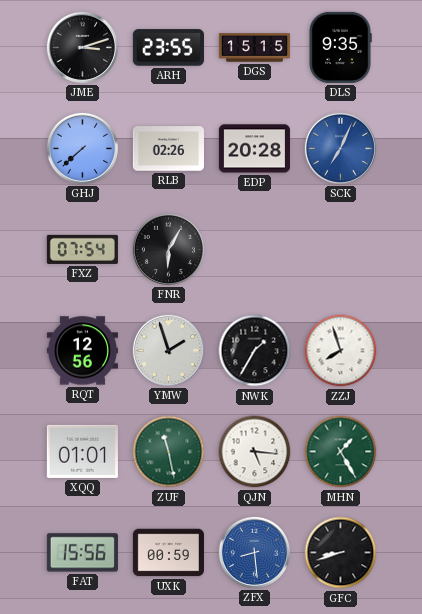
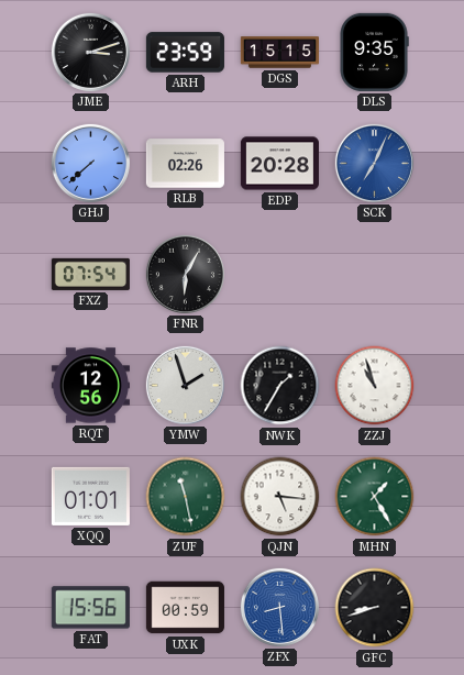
ARH: 23:55 -> 23:59
ZZJ: 7:57 -> 10:57
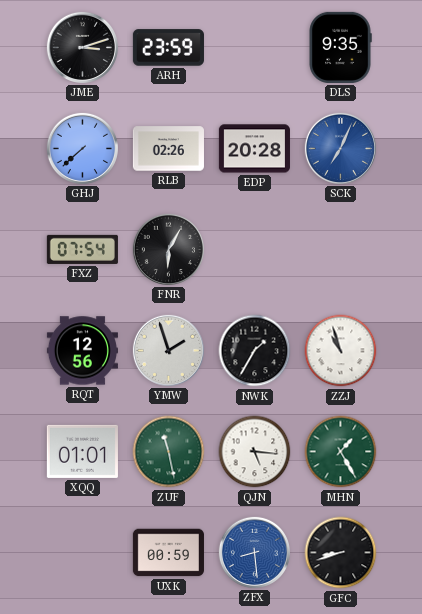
DGS: 15:15 -> none
FAT: 15:56 -> none
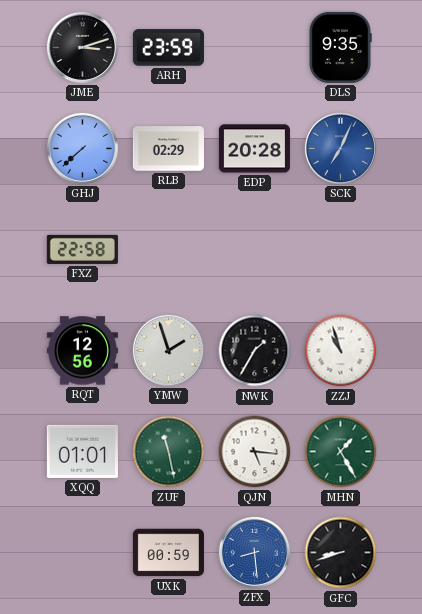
RLB: 02:26 -> 02:29
FXZ: 07:54 -> 22:58
FNR: 6:05 -> none
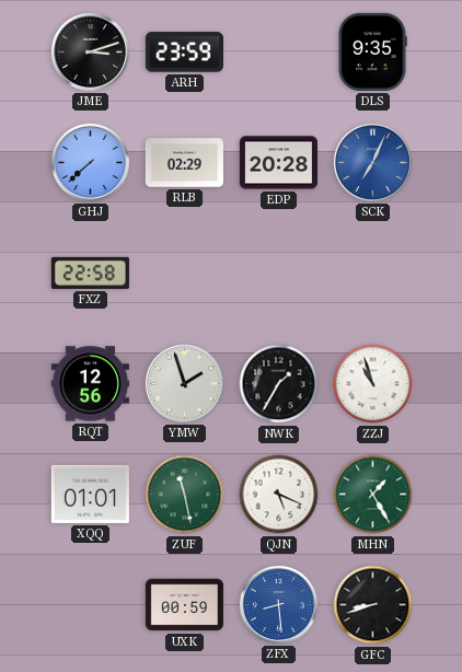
QJN: 5:16 -> 5:19
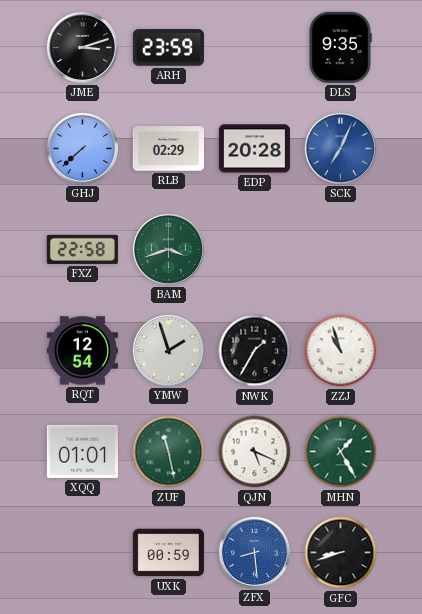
BAM: none -> 3:42
RQT: 12:56 -> 12:54
